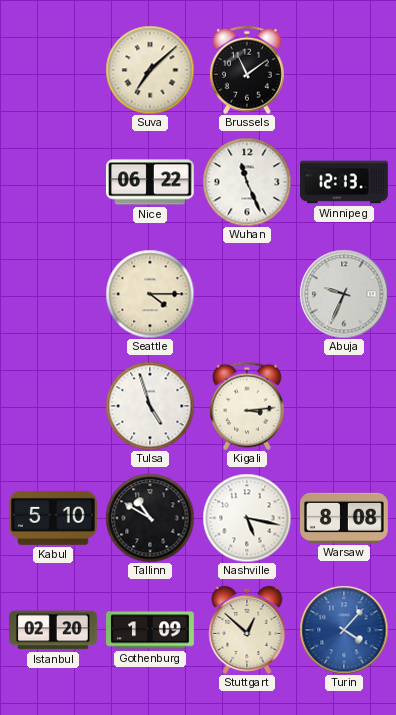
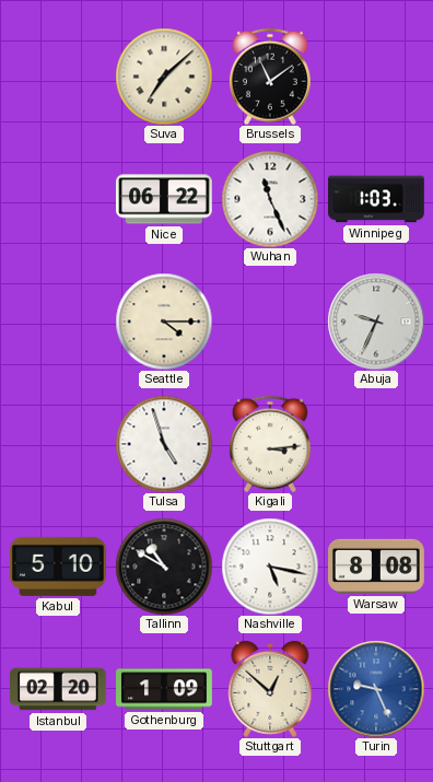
Winnipeg: 12:13 -> 1:03
Turin: 4:07 -> 9:26
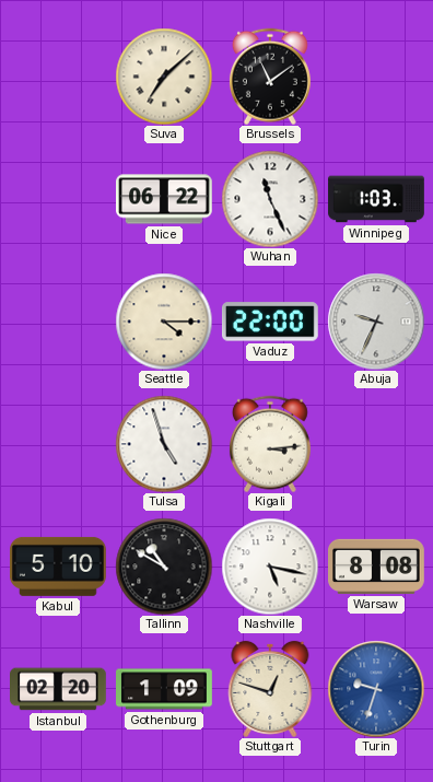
Vaduz: none -> 22:00
Stuttgart: 12:52 -> 12:48
Turin: 9:26 -> 9:33
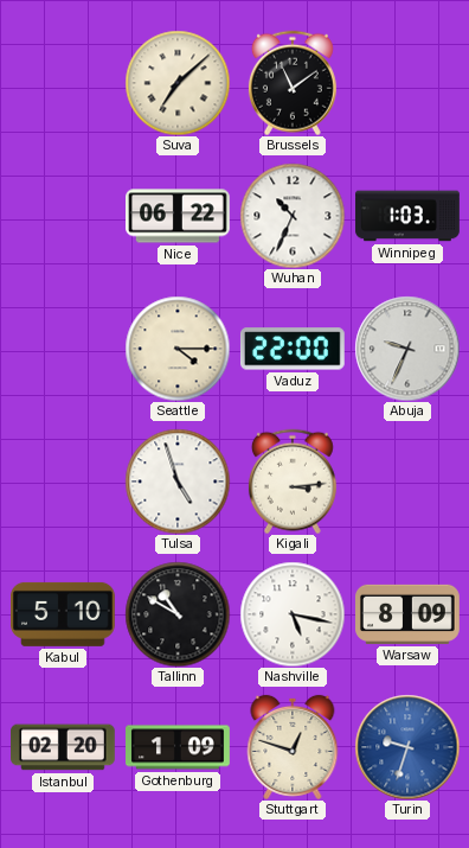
Wuhan: 11:26 -> 10:34
Warsaw: 8:08 -> 8:09
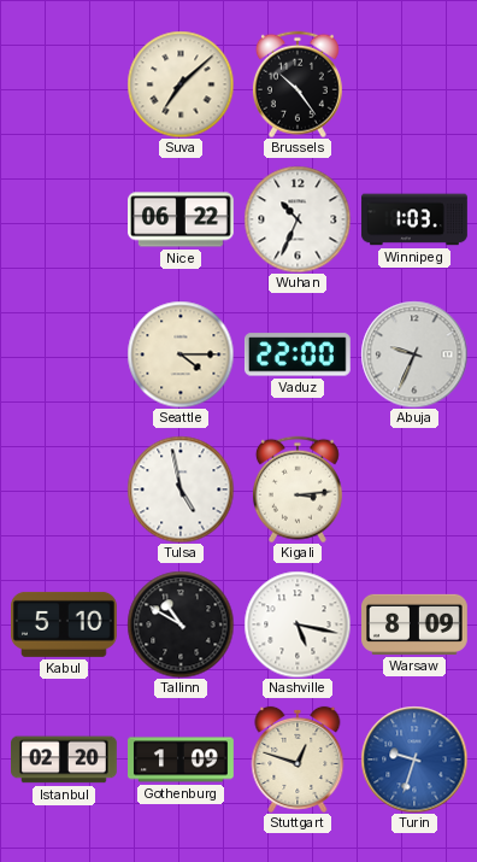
Brussels: 11:09 -> 10:24
Tulsa: 4:57 -> 4:58
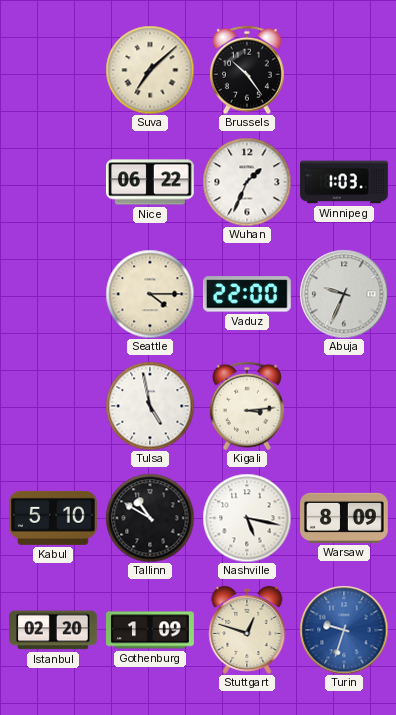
Wuhan: 10:34 -> 1:34
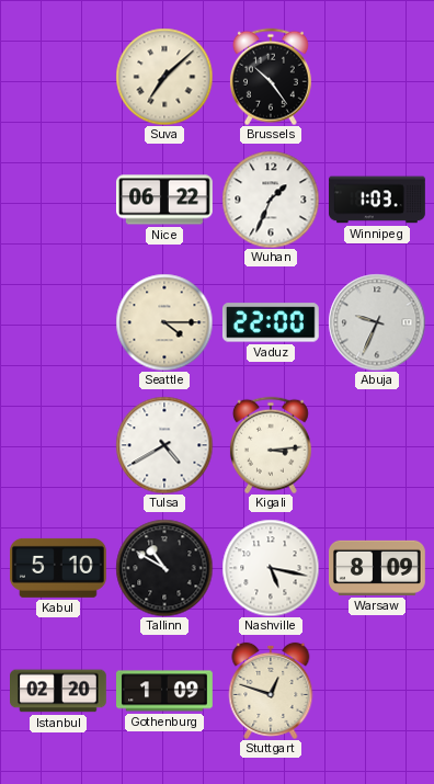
Tulsa: 4:58 -> 4:40
Turin: 9:33 -> none
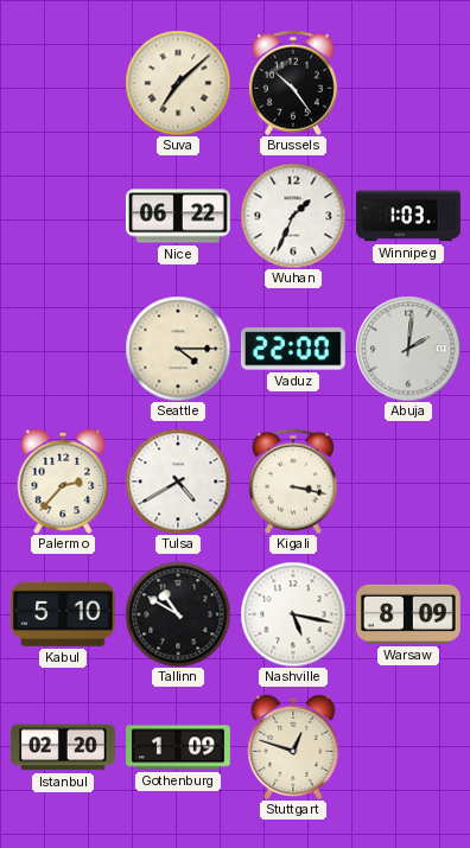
Abuja: 9:34 -> 2:01
Palermo: none -> 2:37
Kigali: 3:14 -> 3:17
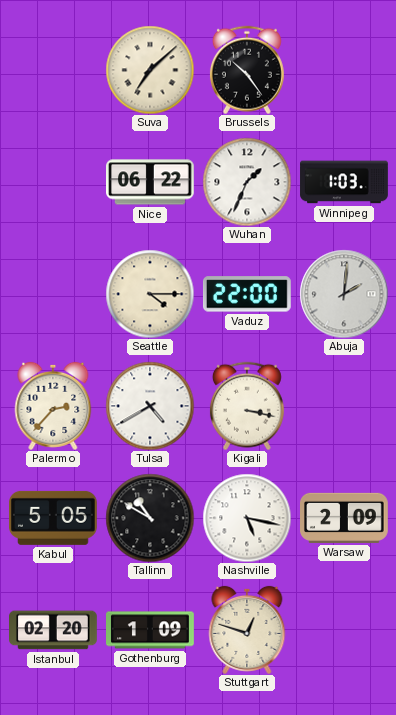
Kabul: 5:10 -> 5:05
Warsaw: 8:09 -> 2:09
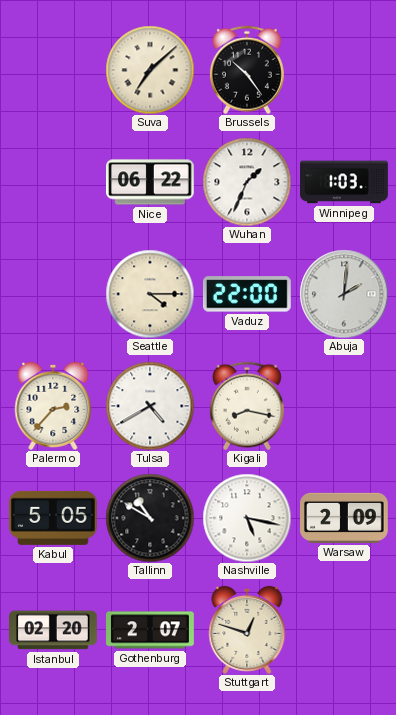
Kigali: 3:17 -> 8:17
Gothenburg: 1:09 -> 2:07
